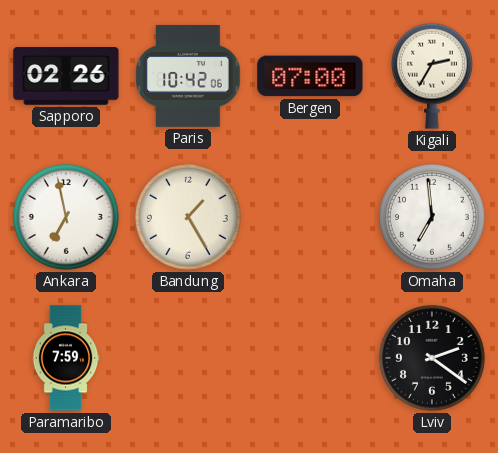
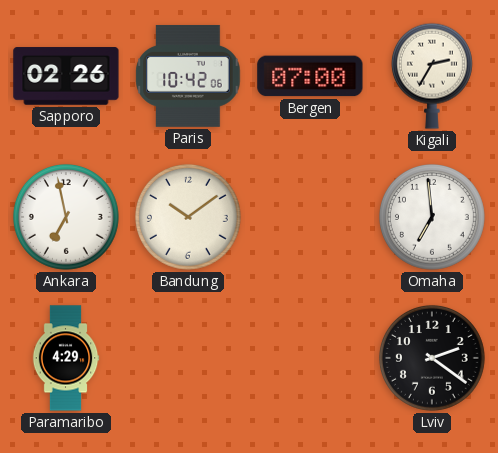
Bandung: 1:25 -> 10:09
Paramaribo: 7:59 -> 4:29
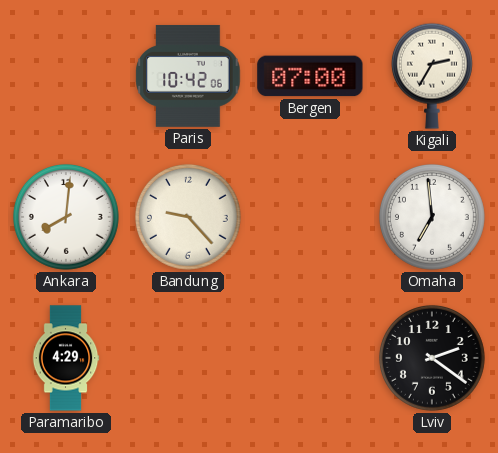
Sapporo: 02:26 -> none
Ankara: 6:58 -> 8:01
Bandung: 10:09 -> 9:23
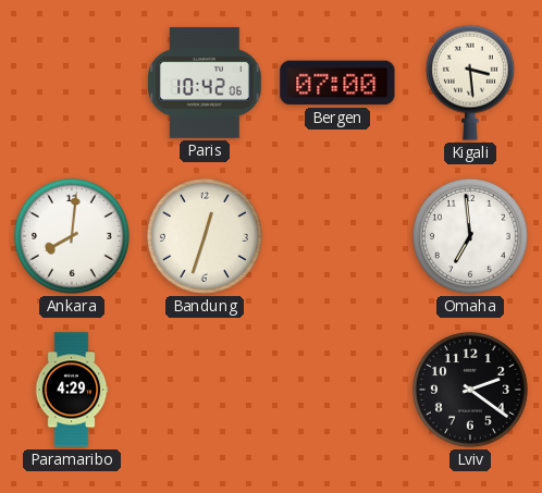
Kigali: 2:35 -> 3:29
Bandung: 9:23 -> 12:33
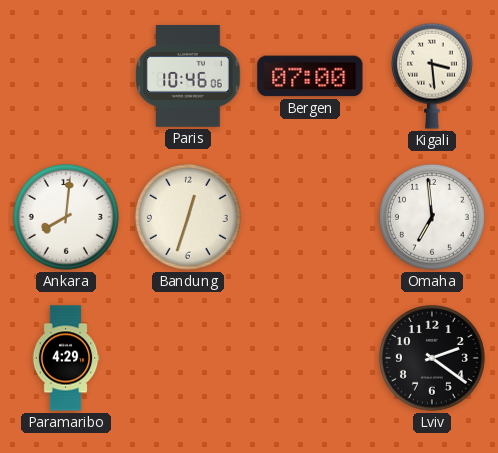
Paris: 10:42 -> 10:46
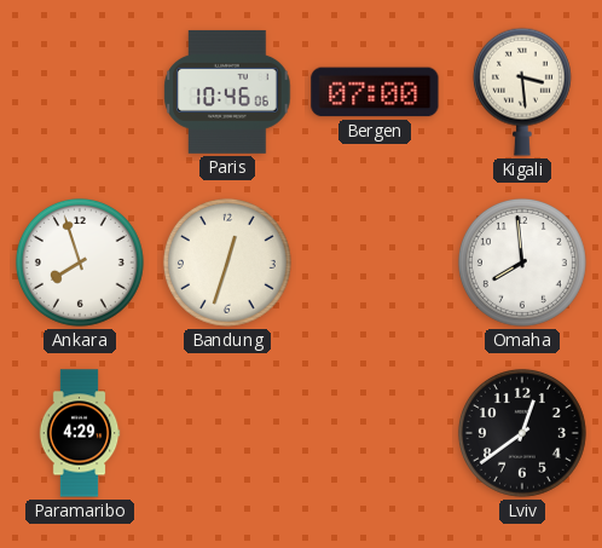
Ankara: 8:01 -> 7:57
Omaha: 6:59 -> 7:59
Lviv: 2:21 -> 12:39
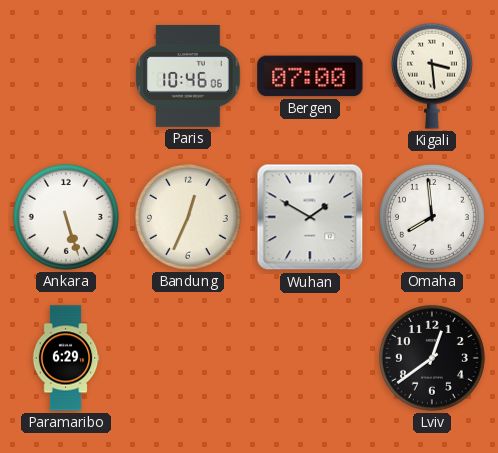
Ankara: 7:57 -> 5:27
Bandung: 12:33 -> 12:34
Wuhan: none -> 1:50
Paramaribo: 4:29 -> 6:29
